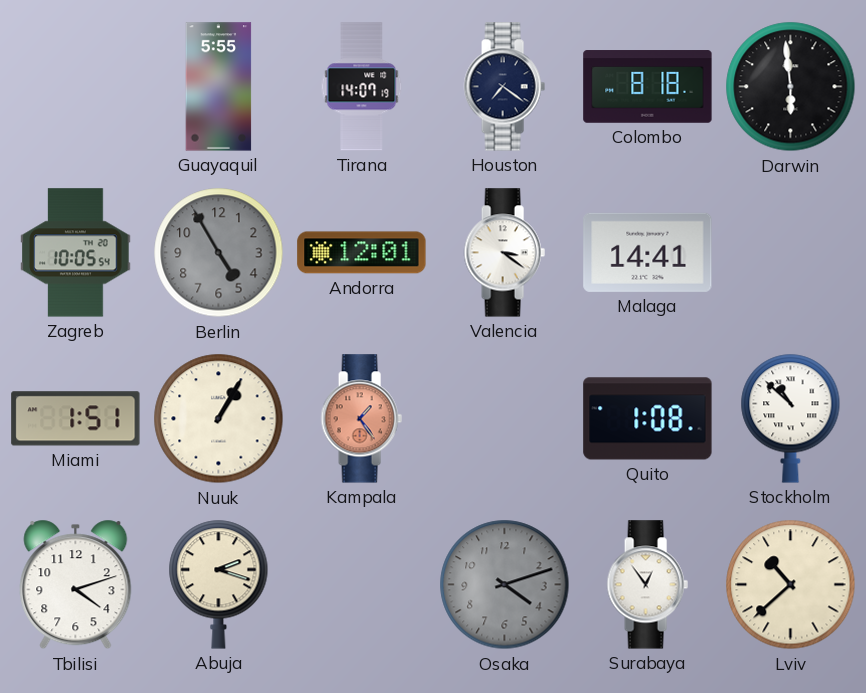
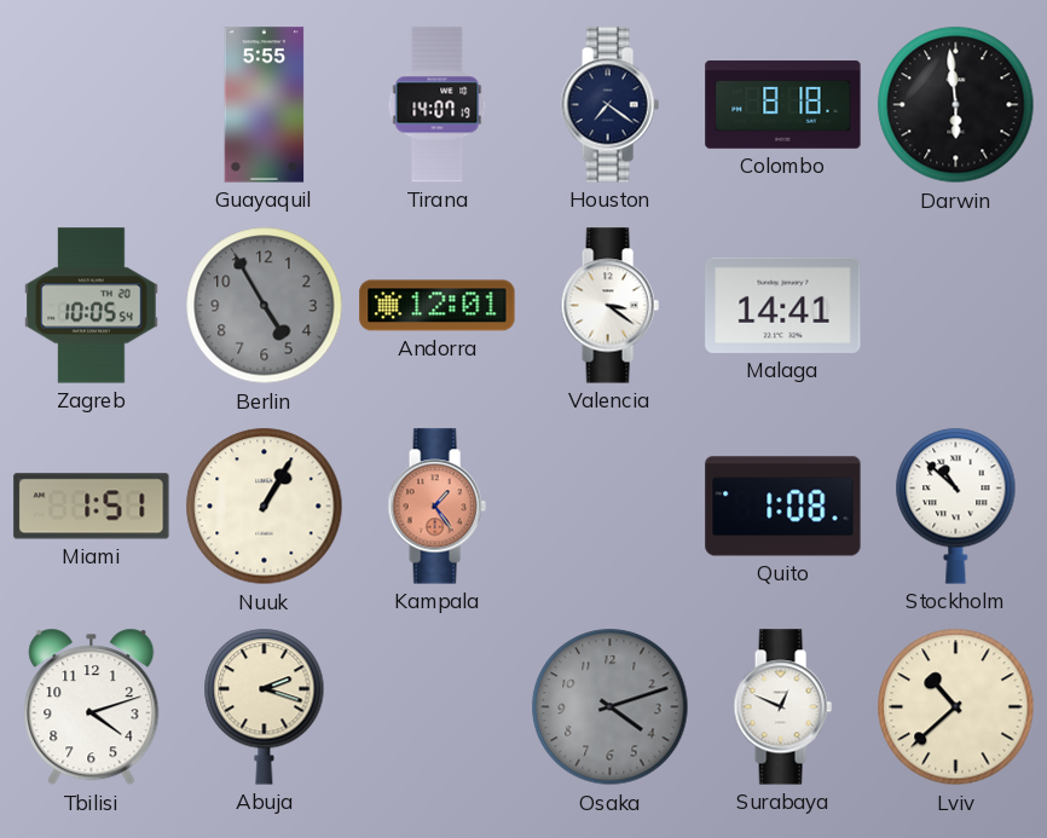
Surabaya: 12:54 -> 12:49
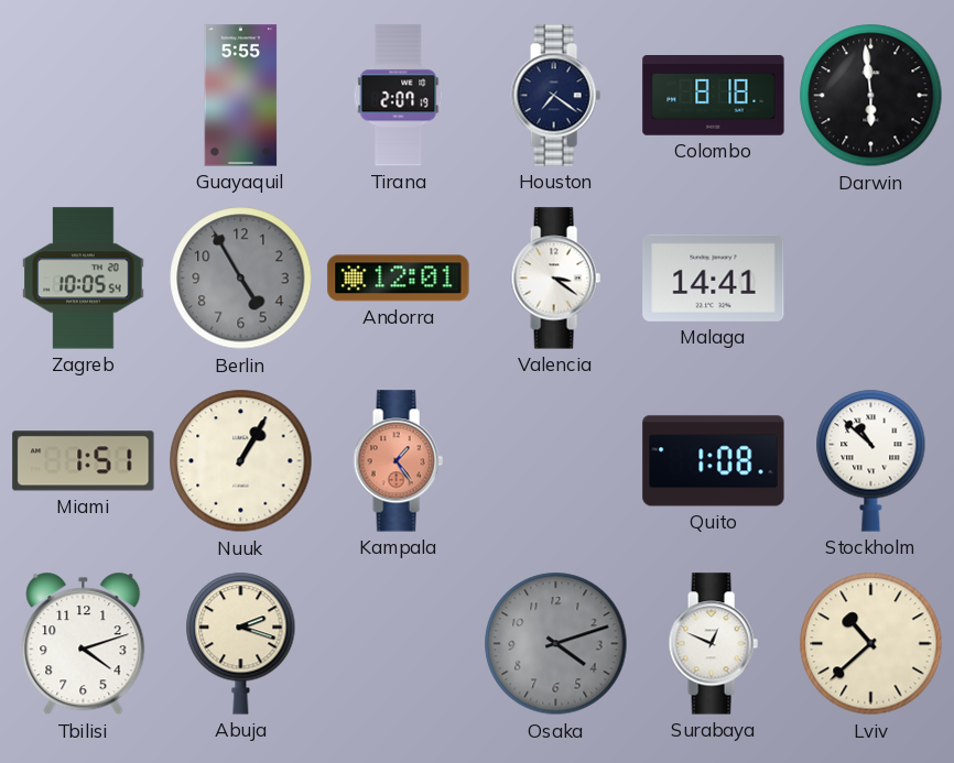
Tirana: 14:07 -> 2:07
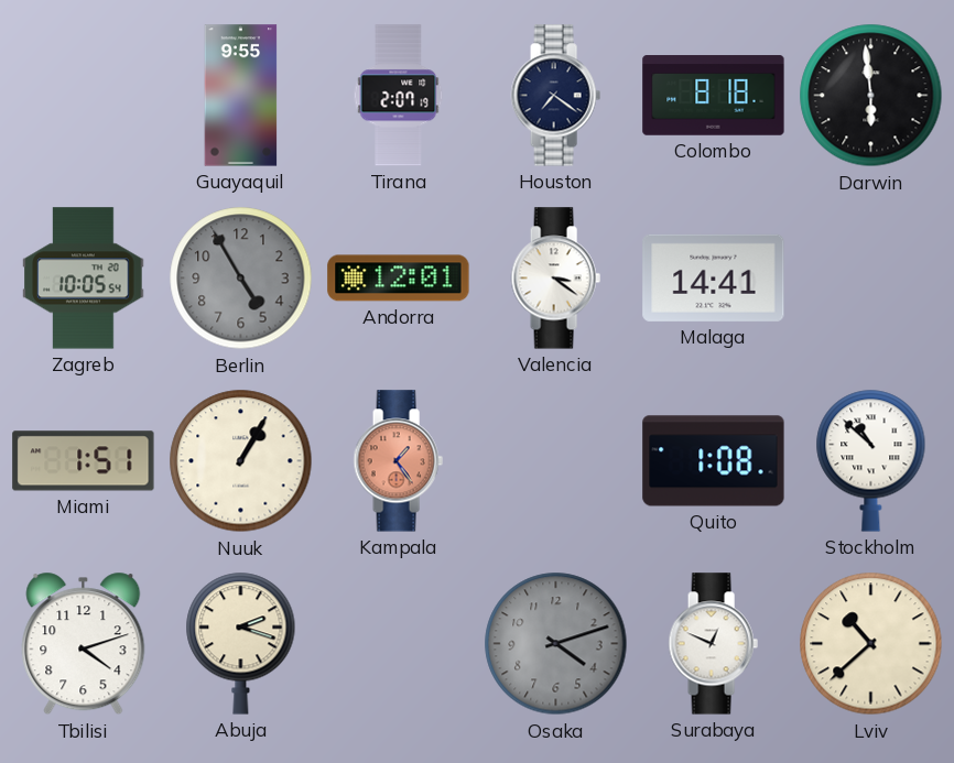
Guayaquil: 5:55 -> 9:55
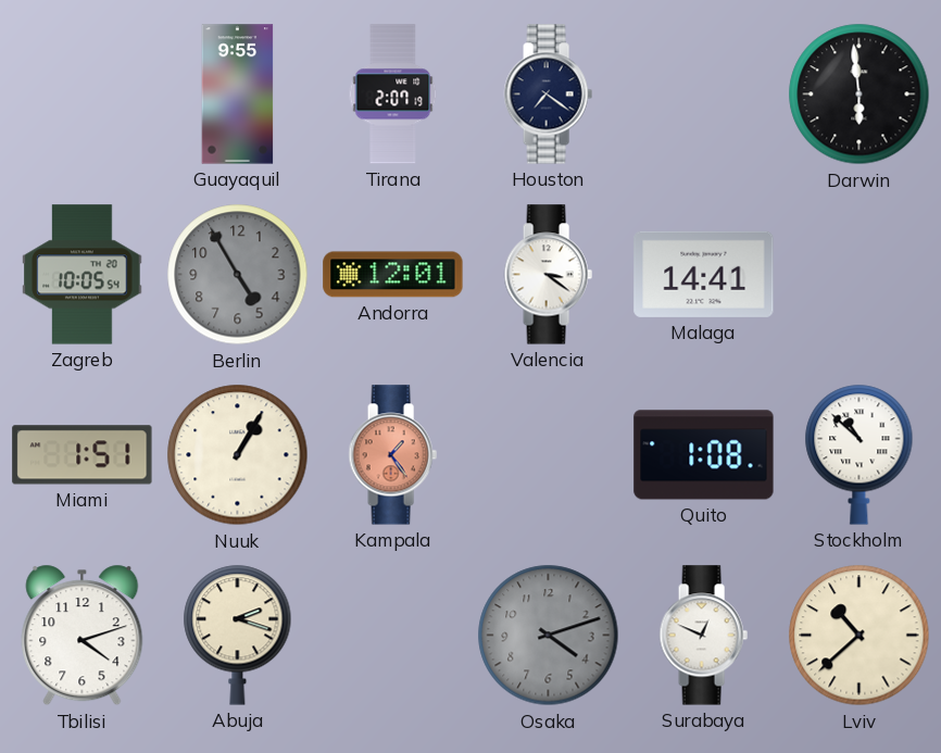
Colombo: 8:18 -> none
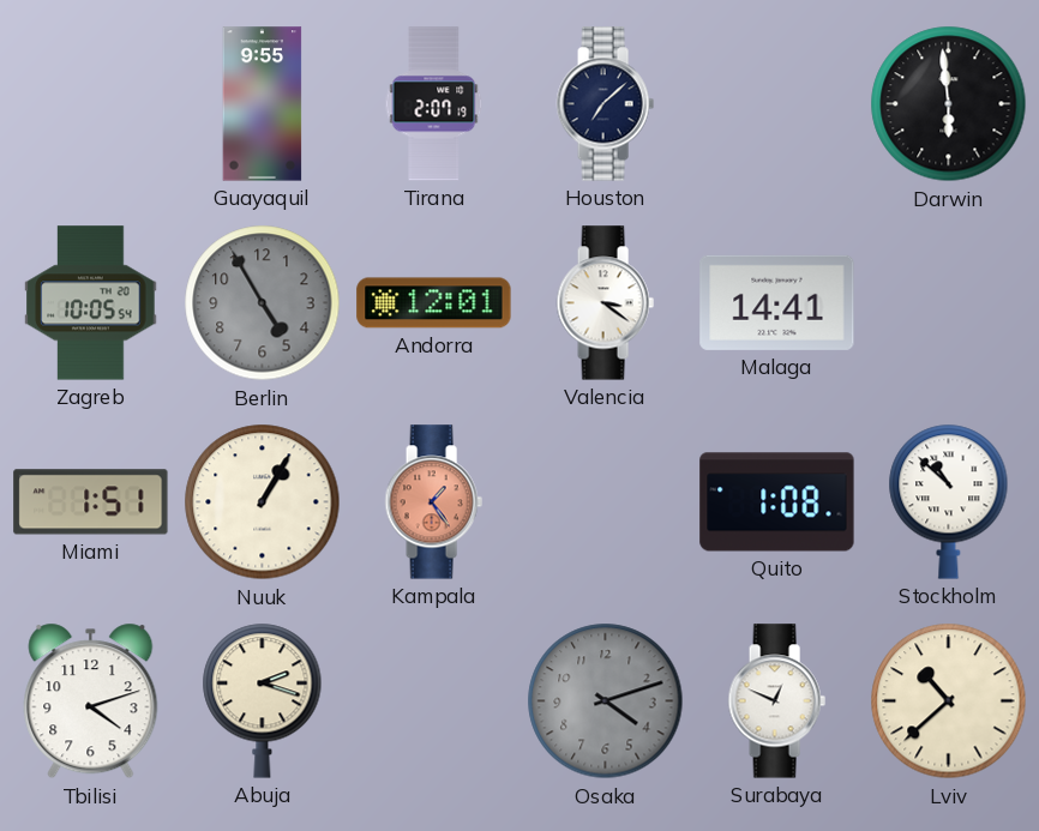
Houston: 7:21 -> 7:08
